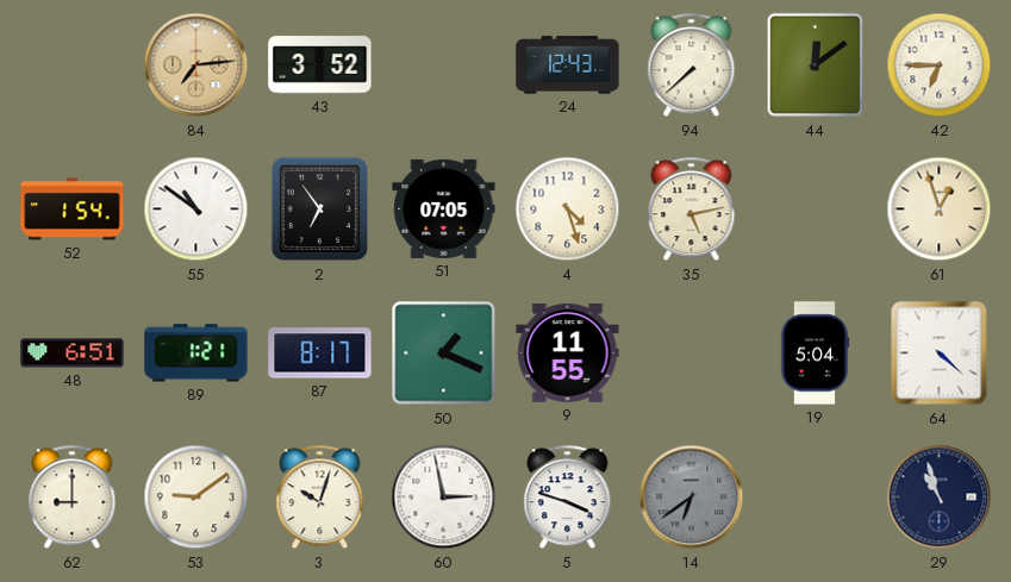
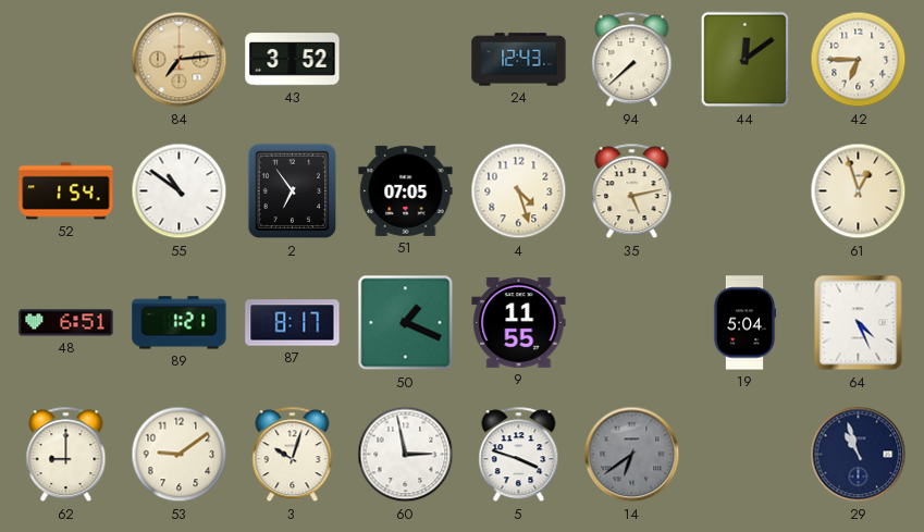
64: 4:22 -> 4:26
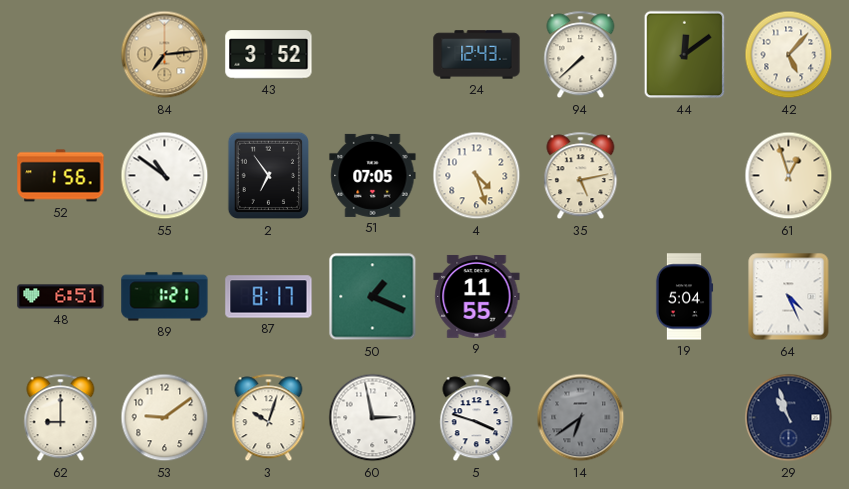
42: 6:45 -> 5:07
52: 1:54 -> 1:56
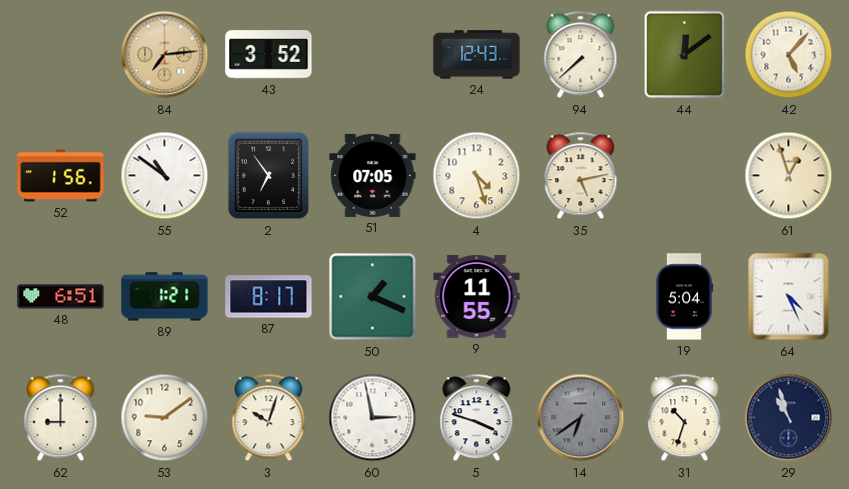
31: none -> 10:33
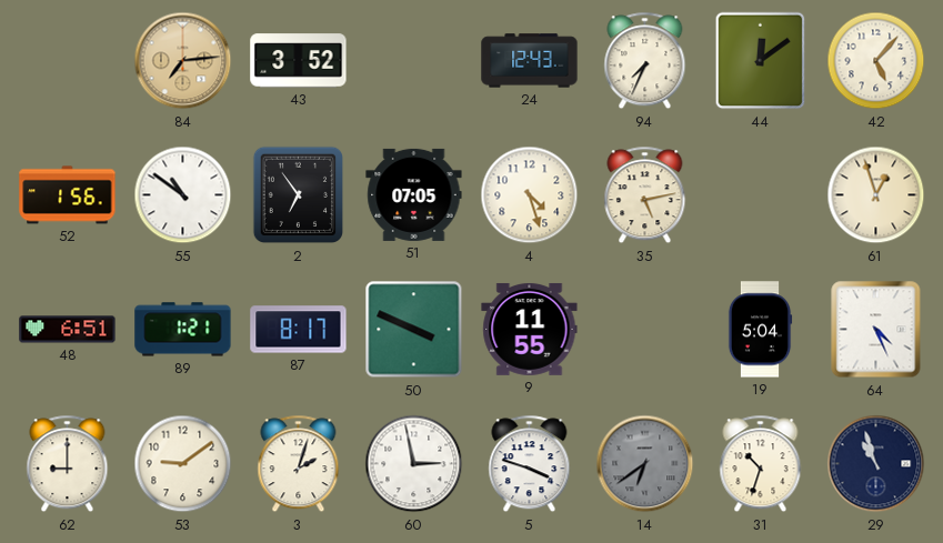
94: 7:38 -> 7:34
50: 1:19 -> 3:49
3: 10:03 -> 2:03
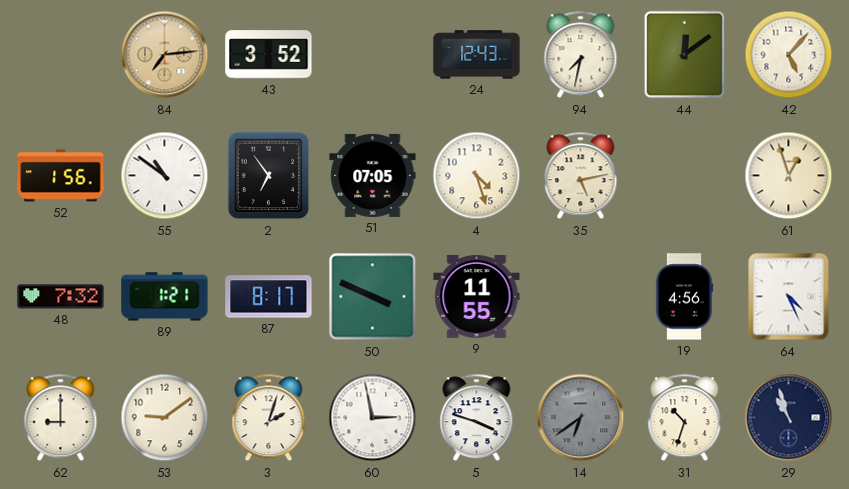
94: 7:34 -> 7:32
48: 6:51 -> 7:32
19: 5:04 -> 4:56
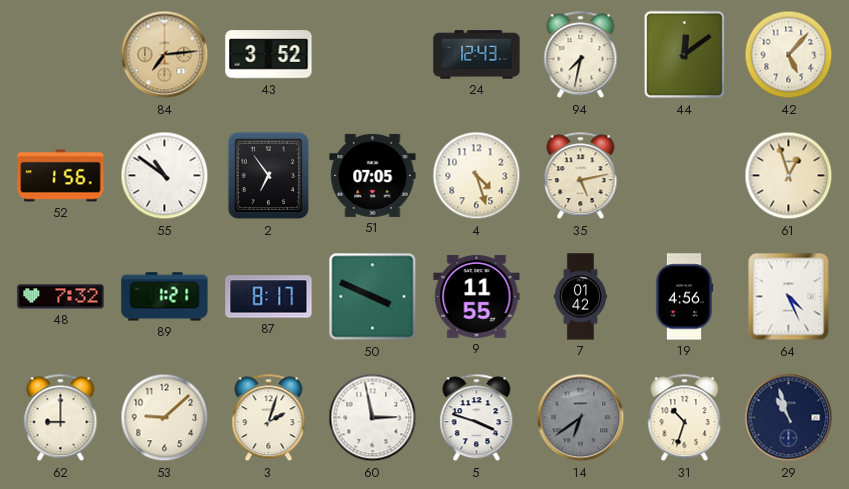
7: none -> 01:42
53: 9:09 -> 9:08
